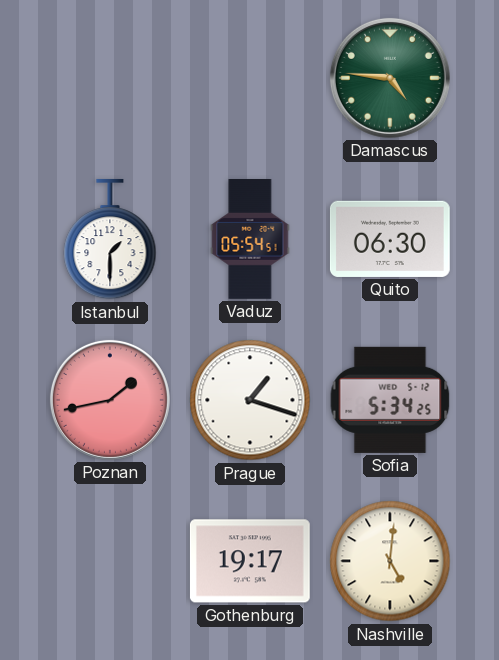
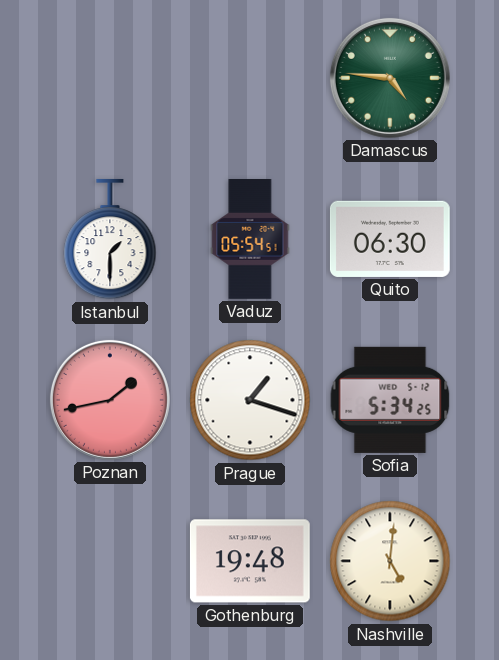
Gothenburg: 19:17 -> 19:48
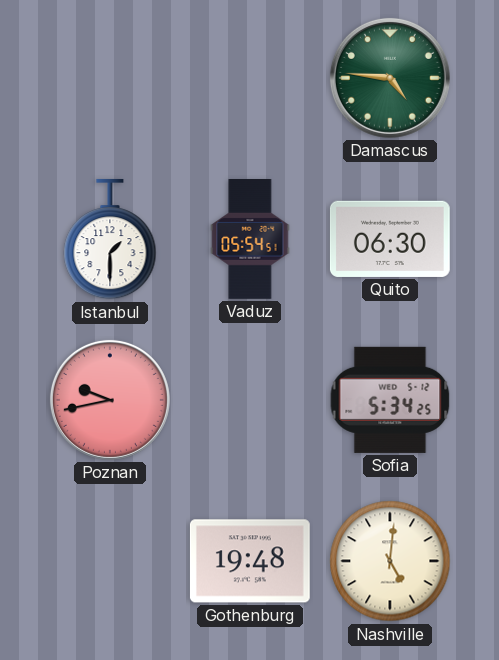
Poznan: 1:43 -> 9:43
Prague: 1:18 -> none
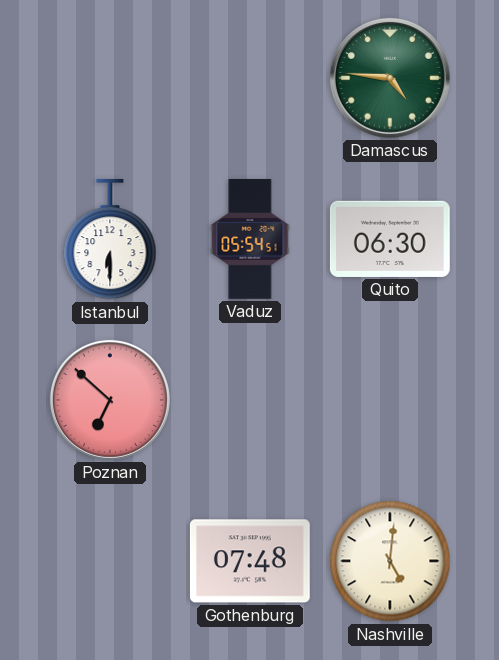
Istanbul: 1:30 -> 6:30
Poznan: 9:43 -> 6:52
Sofia: 5:34 -> none
Gothenburg: 19:48 -> 07:48
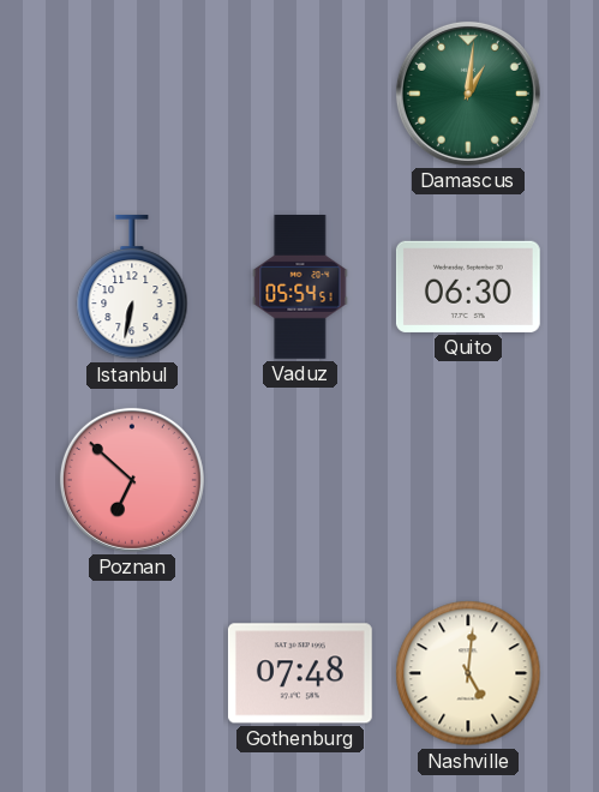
Damascus: 4:46 -> 1:01
Istanbul: 6:30 -> 6:32
